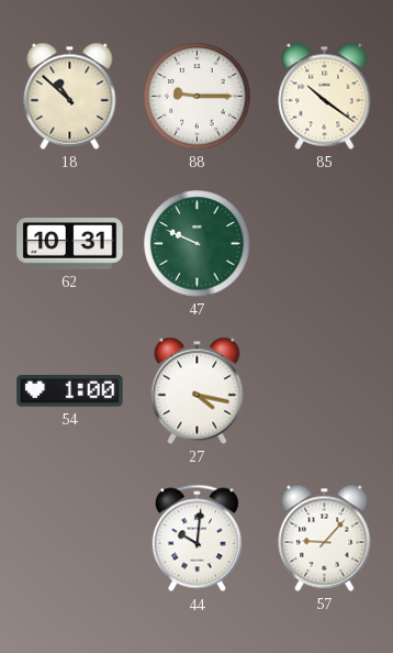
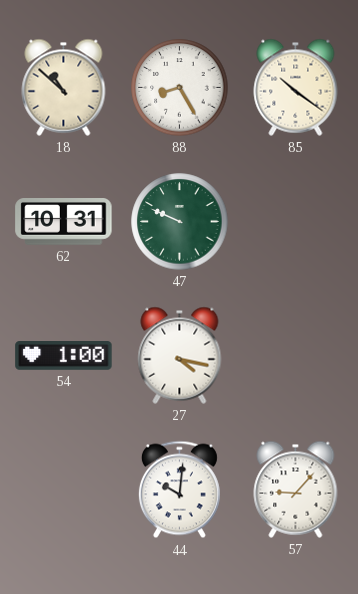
88: 9:15 -> 8:25
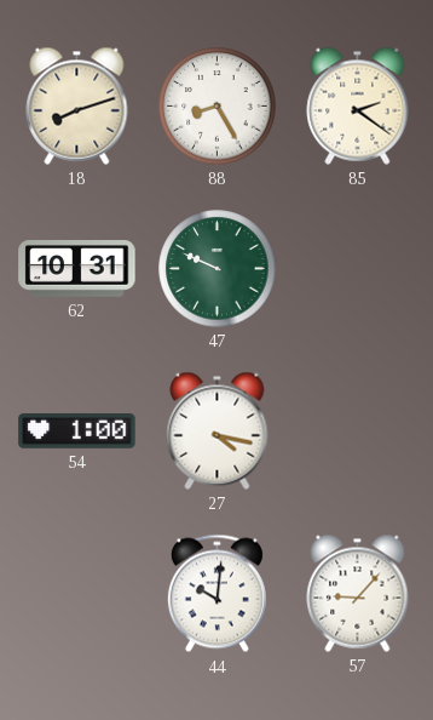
18: 10:52 -> 8:12
85: 10:21 -> 2:21
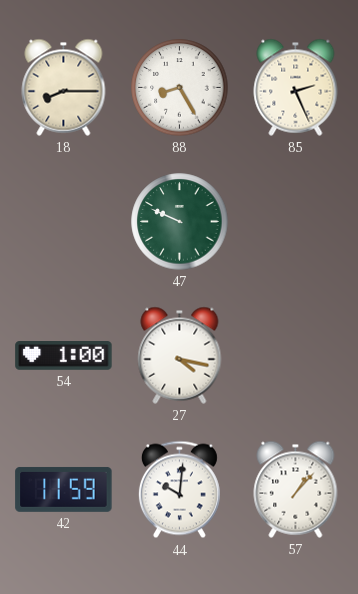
18: 8:12 -> 8:15
85: 2:21 -> 2:26
62: 10:31 -> none
42: none -> 11:59
57: 9:07 -> 1:07
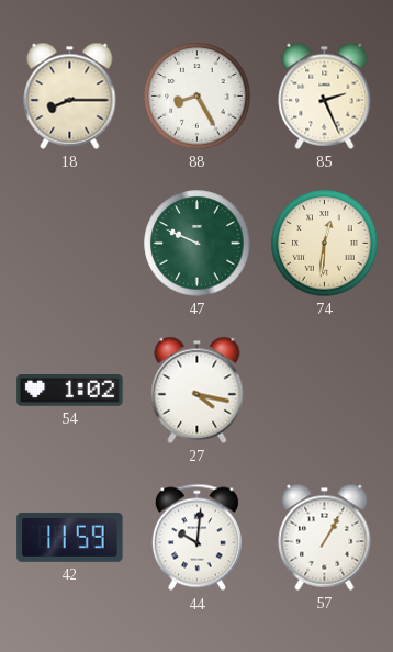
74: none -> 12:31
54: 1:00 -> 1:02
57: 1:07 -> 1:05
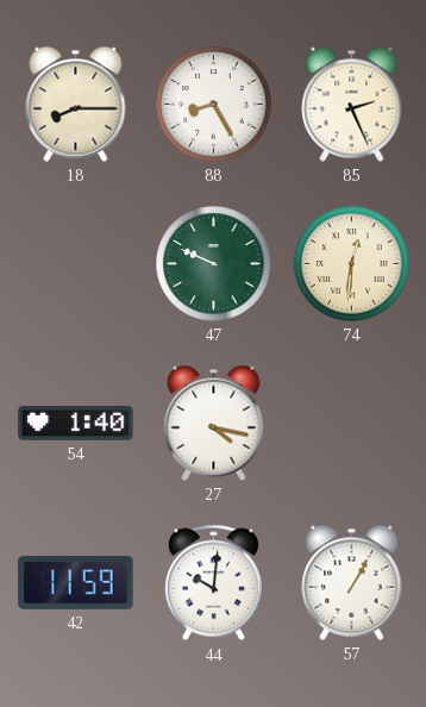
54: 1:02 -> 1:40
